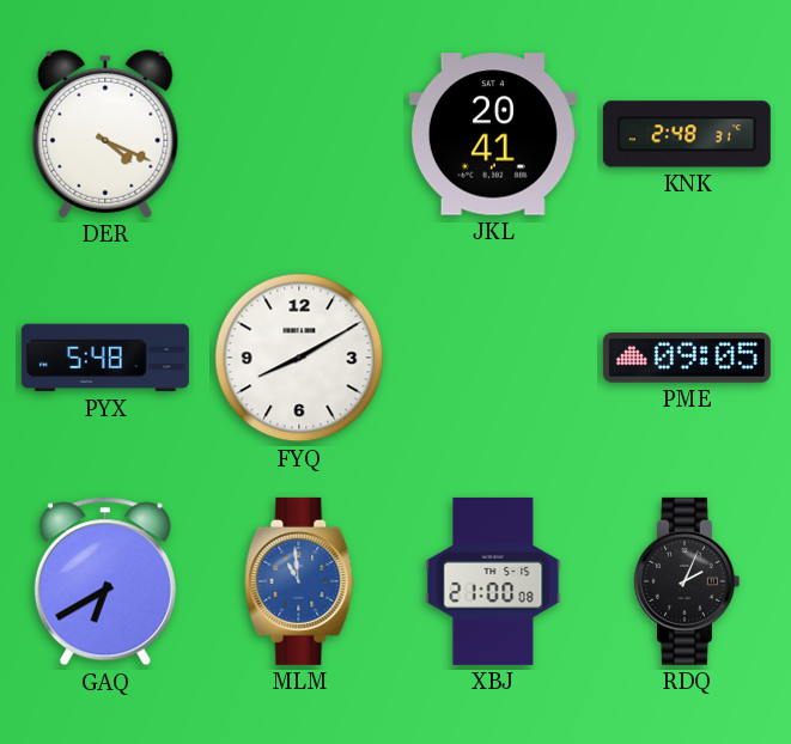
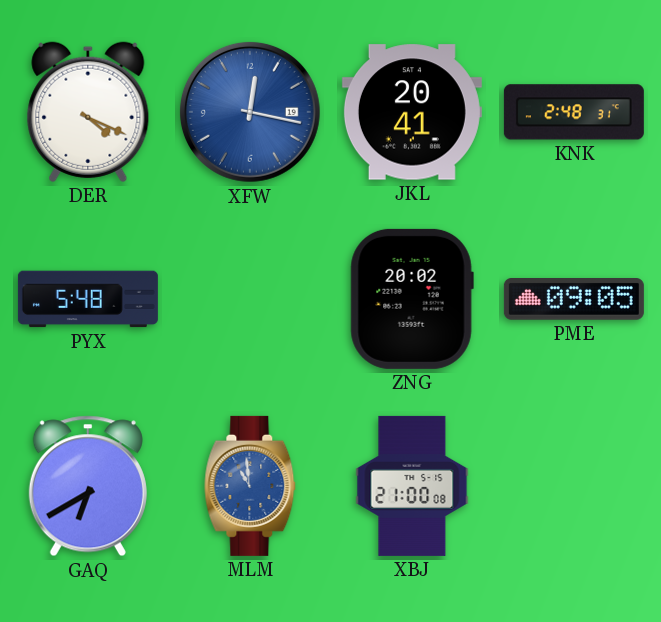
XFW: none -> 12:17
FYQ: 8:10 -> none
ZNG: none -> 20:02
RDQ: 2:04 -> none
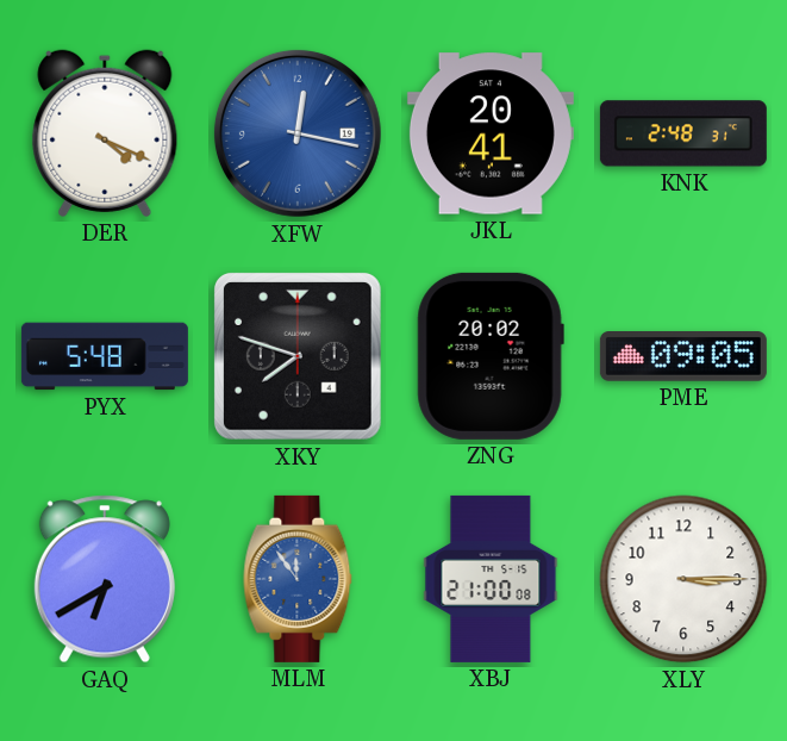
XKY: none -> 7:48
MLM: 10:59 -> 11:54
XLY: none -> 3:15
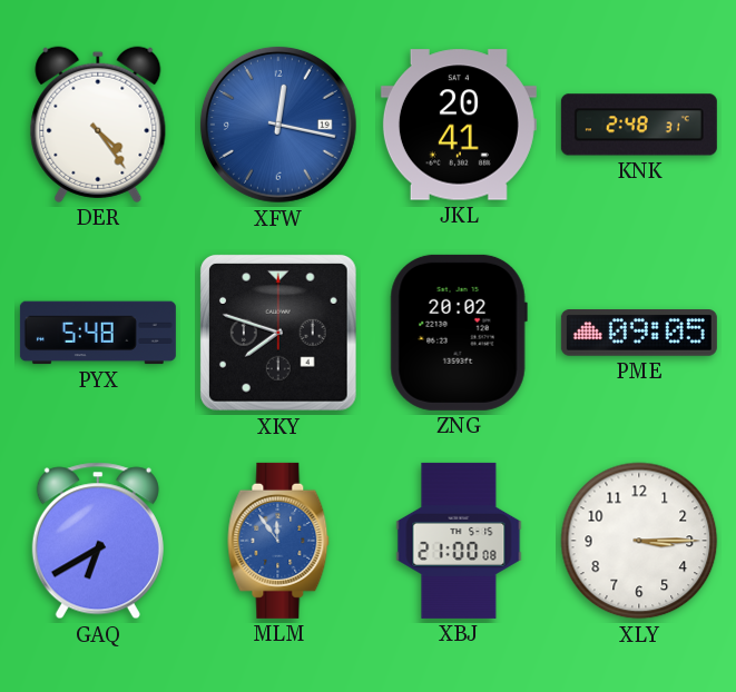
DER: 4:19 -> 4:24
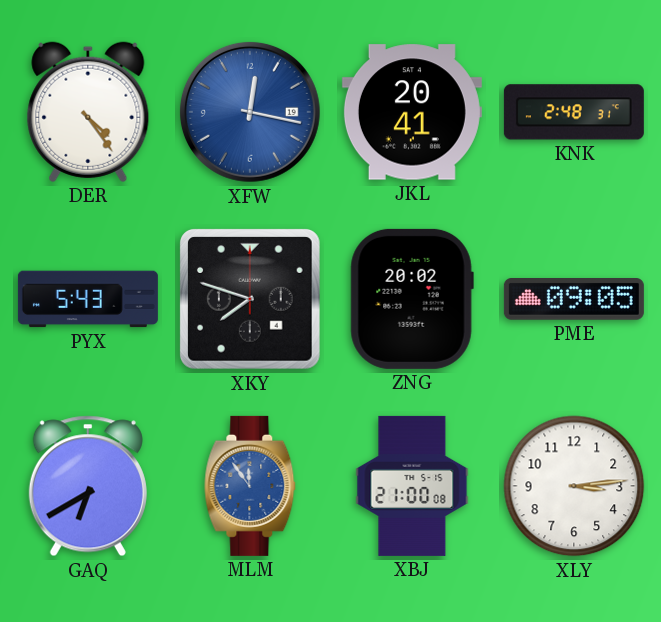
PYX: 5:48 -> 5:43
XLY: 3:15 -> 3:14
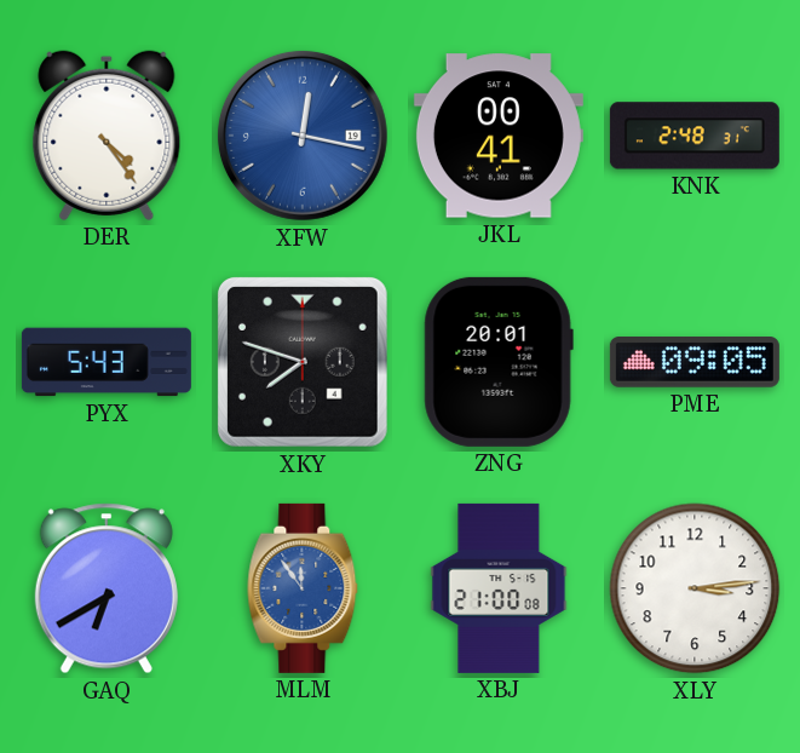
JKL: 20:41 -> 00:41
ZNG: 20:02 -> 20:01
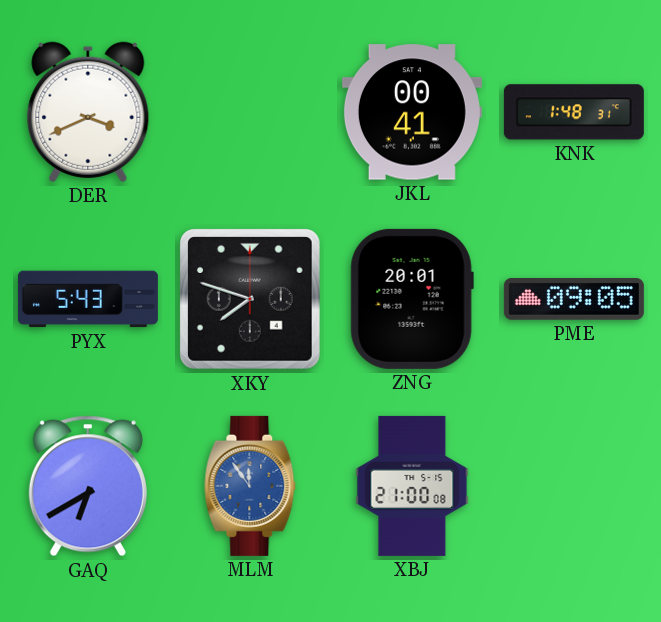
DER: 4:24 -> 3:41
XFW: 12:17 -> none
KNK: 2:48 -> 1:48
XLY: 3:14 -> none
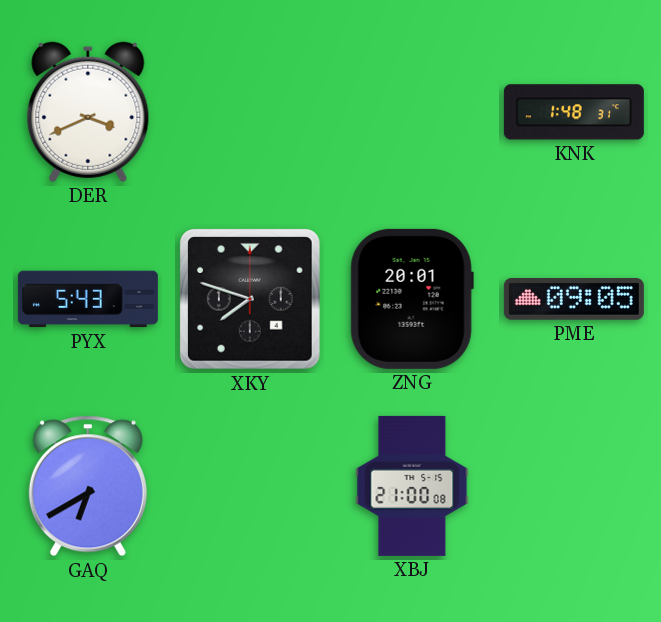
JKL: 00:41 -> none
MLM: 11:54 -> none
